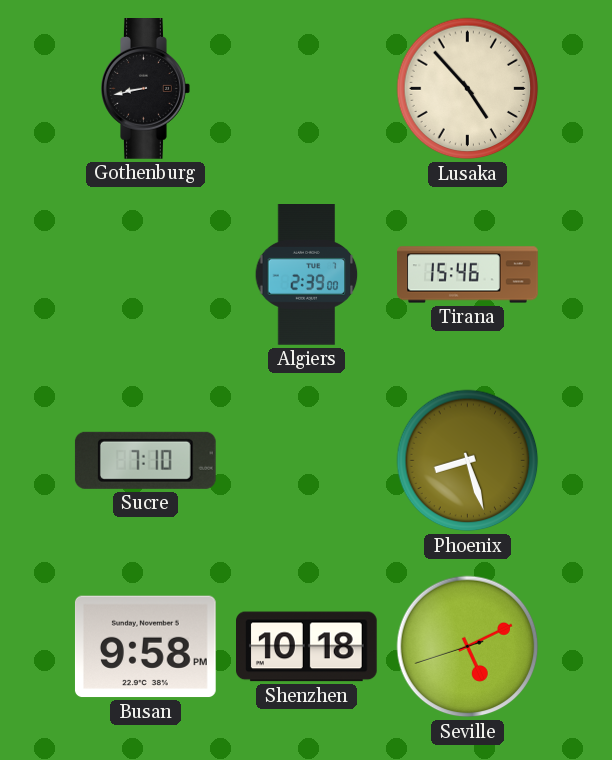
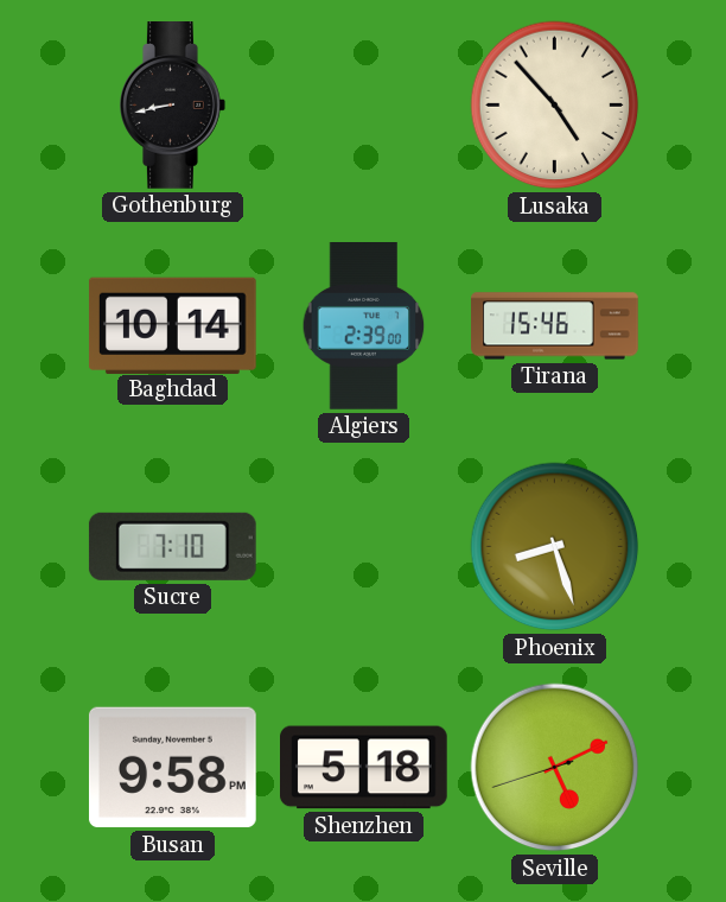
Baghdad: none -> 10:14
Shenzhen: 10:18 -> 5:18
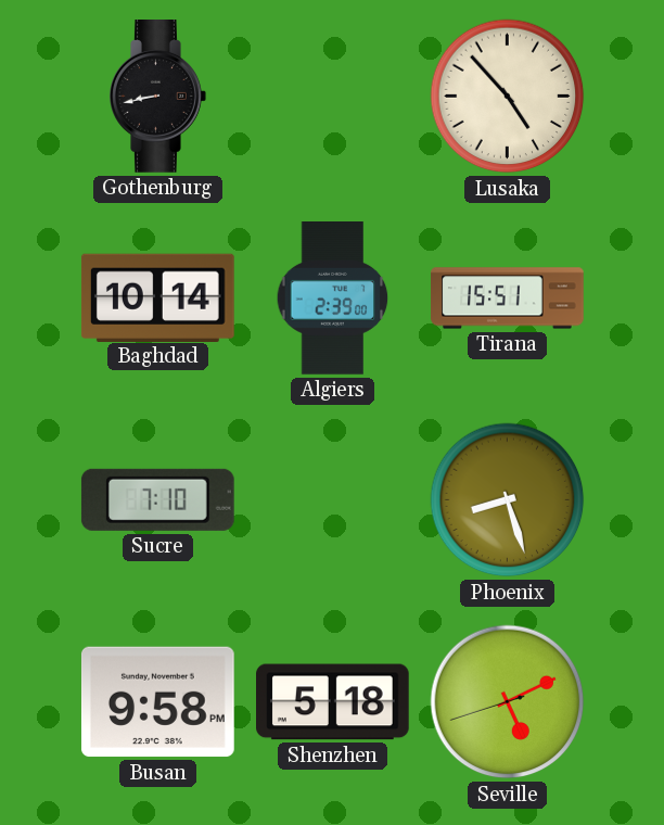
Tirana: 15:46 -> 15:51
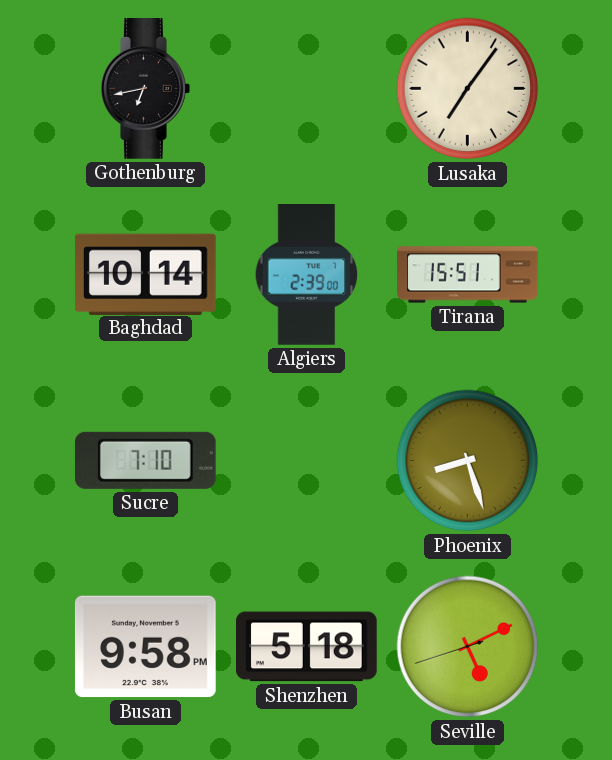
Gothenburg: 8:43 -> 6:43
Lusaka: 4:53 -> 7:06
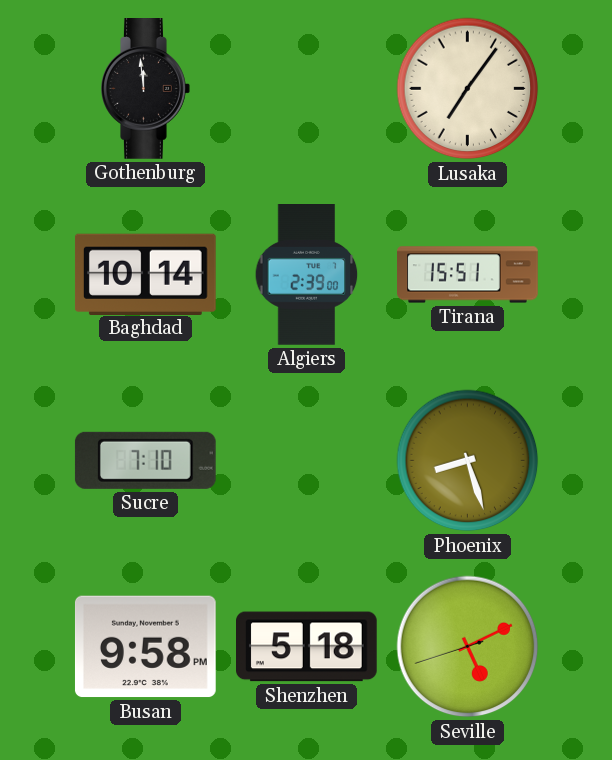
Gothenburg: 6:43 -> 11:59
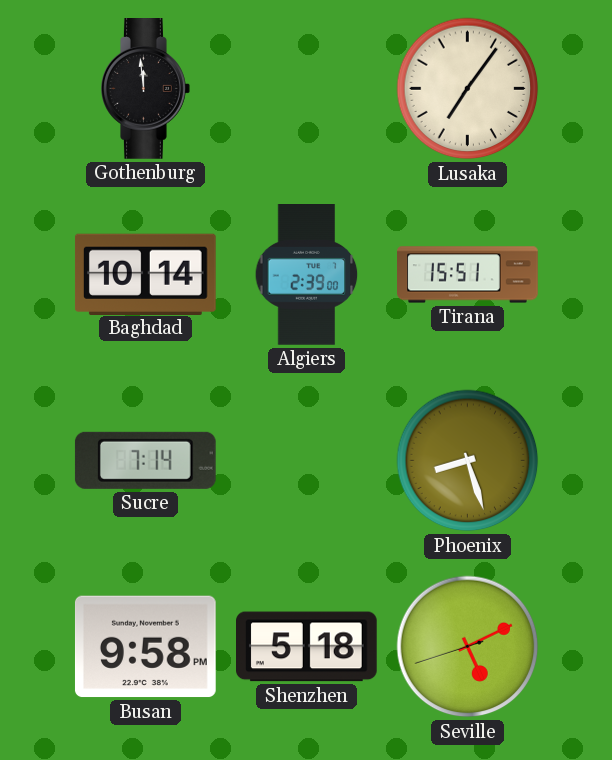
Sucre: 7:10 -> 7:14
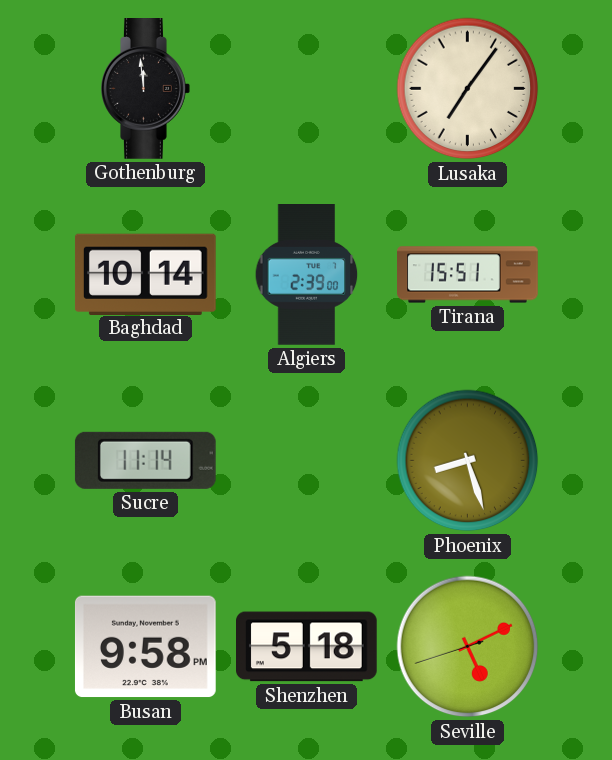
Sucre: 7:14 -> 11:14
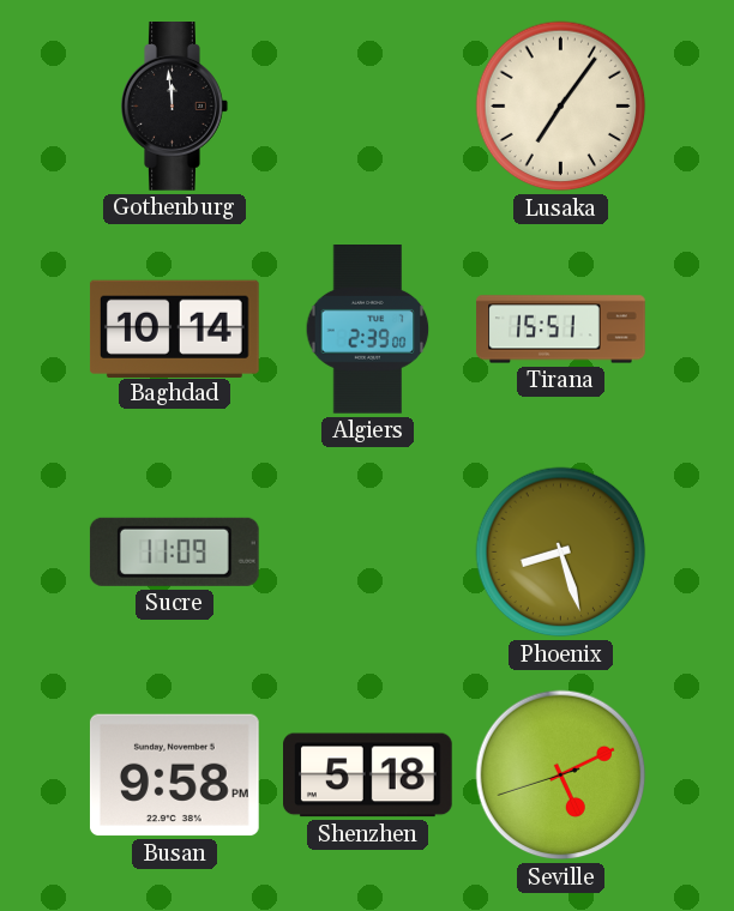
Sucre: 11:14 -> 11:09
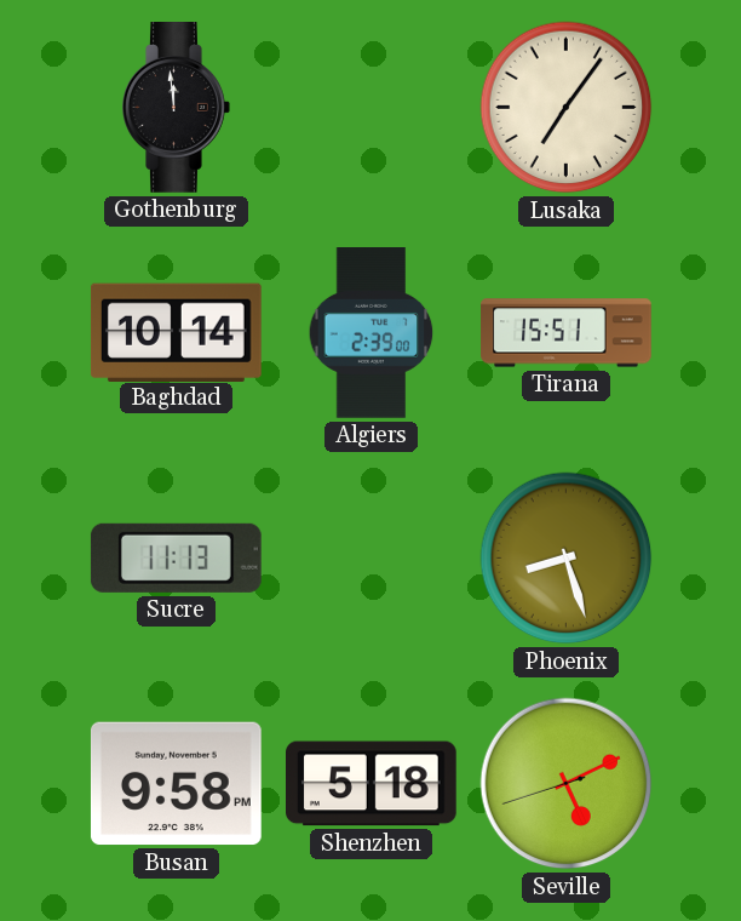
Sucre: 11:09 -> 11:13
